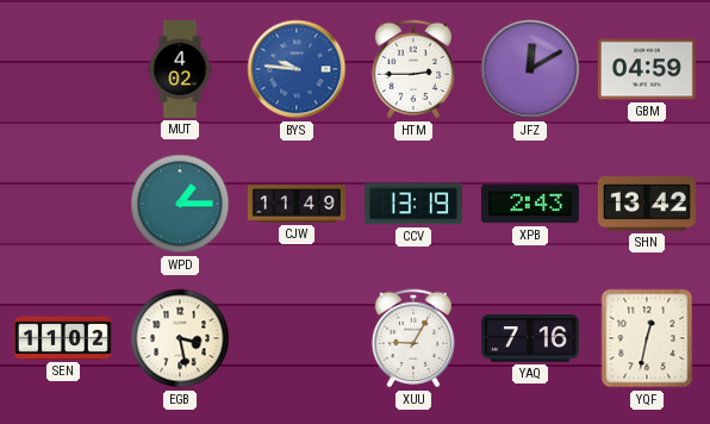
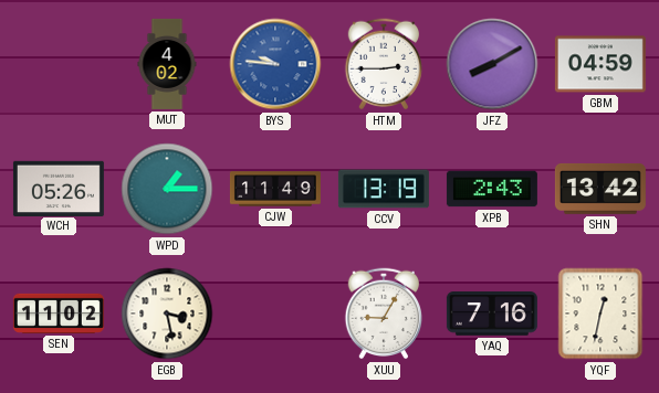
JFZ: 12:10 -> 8:10
WCH: none -> 05:26
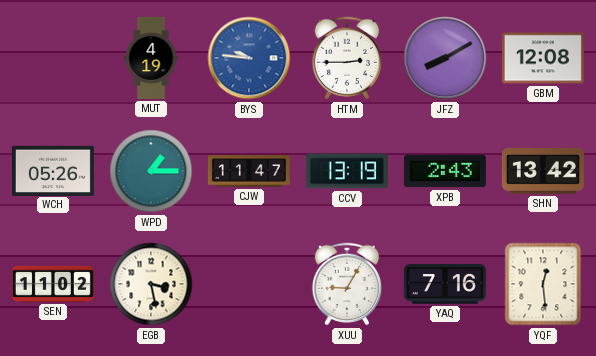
MUT: 4:02 -> 4:19
GBM: 04:59 -> 12:08
CJW: 11:49 -> 11:47
YQF: 12:32 -> 12:29
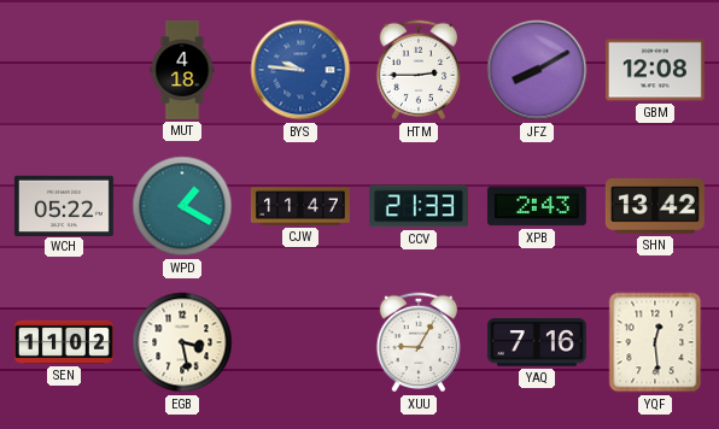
MUT: 4:19 -> 4:18
WCH: 05:26 -> 05:22
WPD: 1:15 -> 1:20
CCV: 13:19 -> 21:33
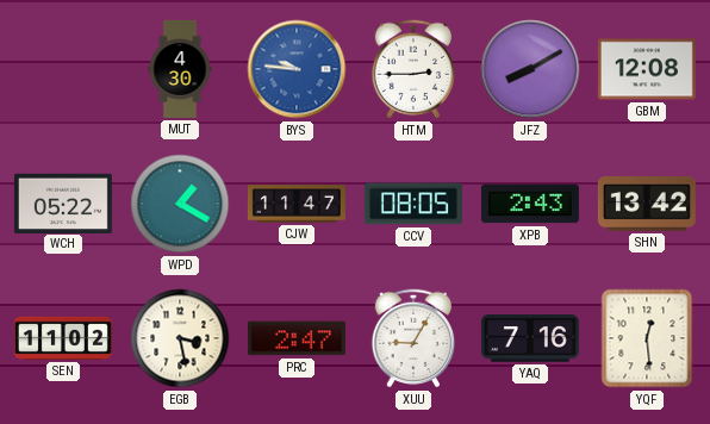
MUT: 4:18 -> 4:30
CCV: 21:33 -> 08:05
PRC: none -> 2:47
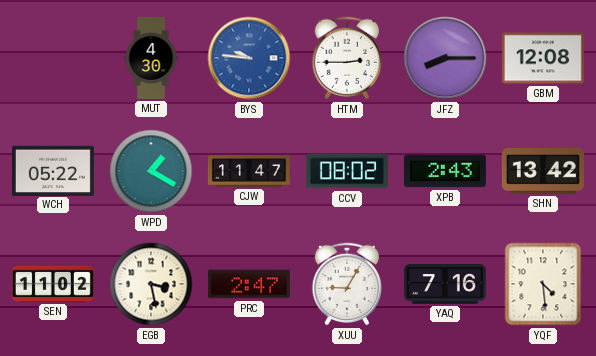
JFZ: 8:10 -> 8:15
CCV: 08:05 -> 08:02
YQF: 12:29 -> 4:29
